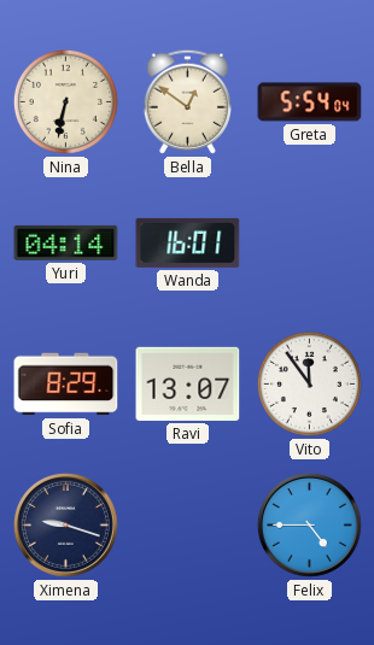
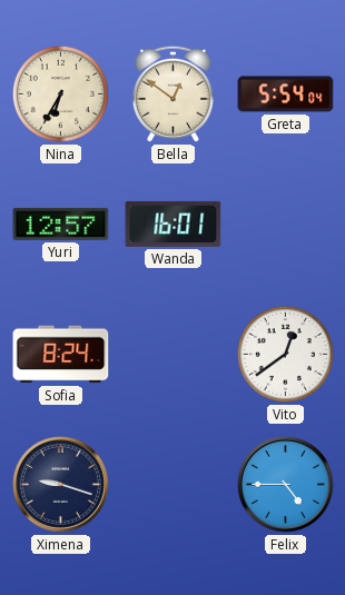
Nina: 6:32 -> 6:35
Yuri: 04:14 -> 12:57
Sofia: 8:29 -> 8:24
Ravi: 13:07 -> none
Vito: 11:54 -> 12:39
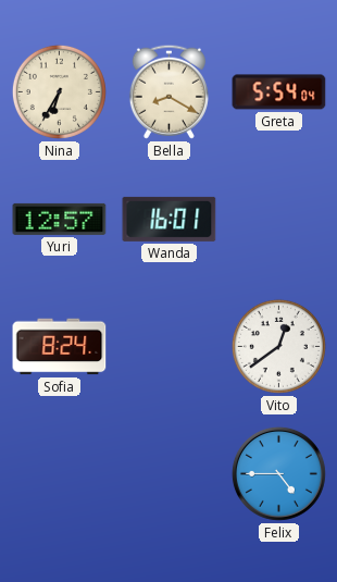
Bella: 12:51 -> 8:20
Ximena: 9:18 -> none
